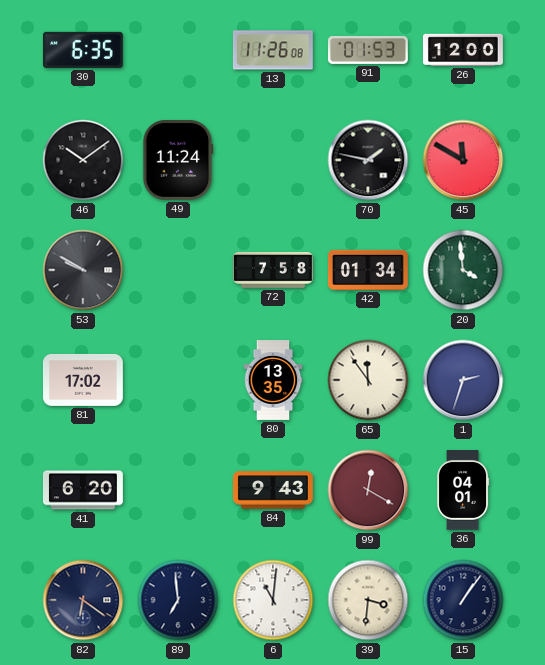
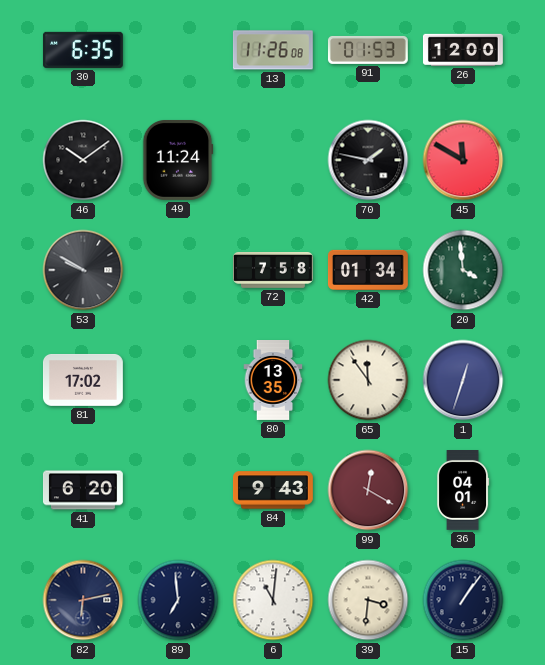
1: 2:33 -> 12:33
82: 6:21 -> 6:13
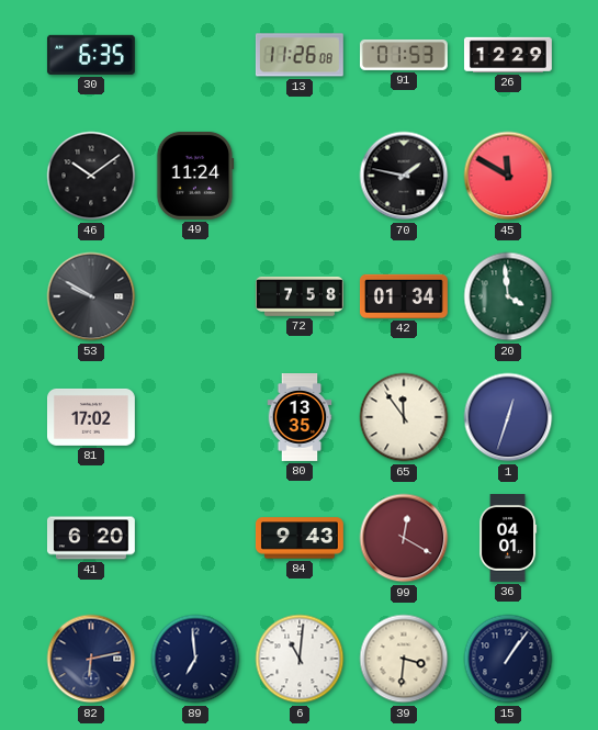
26: 12:00 -> 12:29
